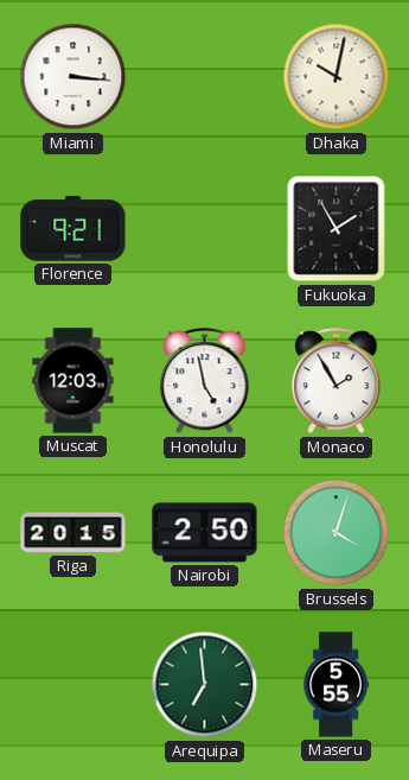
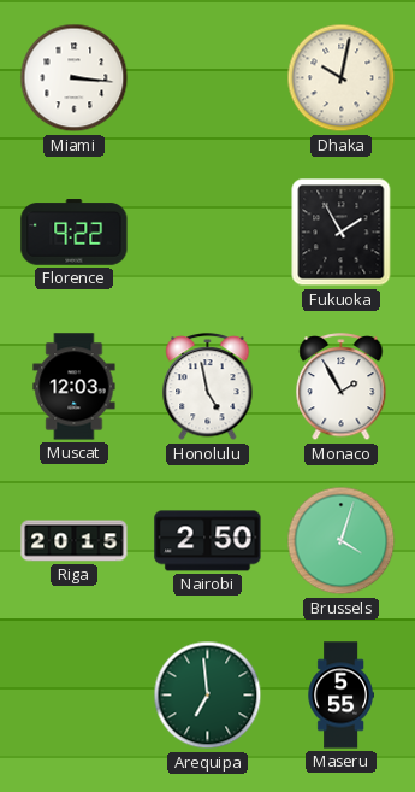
Florence: 9:21 -> 9:22
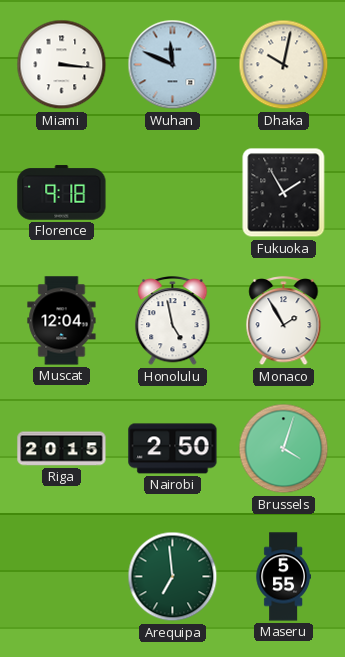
Wuhan: none -> 11:49
Florence: 9:22 -> 9:18
Muscat: 12:03 -> 12:04
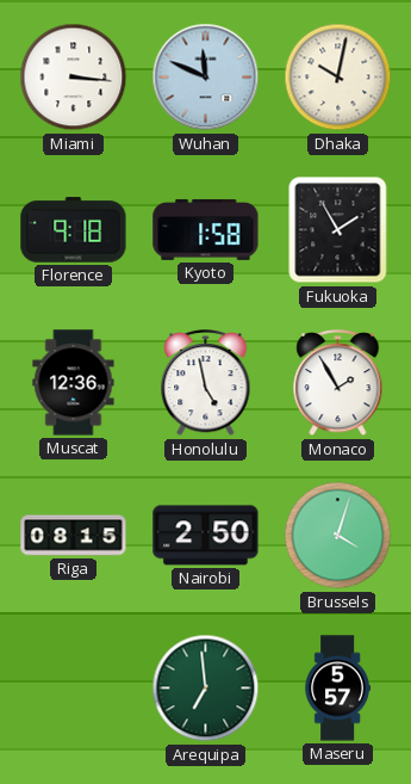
Kyoto: none -> 1:58
Muscat: 12:04 -> 12:36
Riga: 20:15 -> 08:15
Maseru: 5:55 -> 5:57
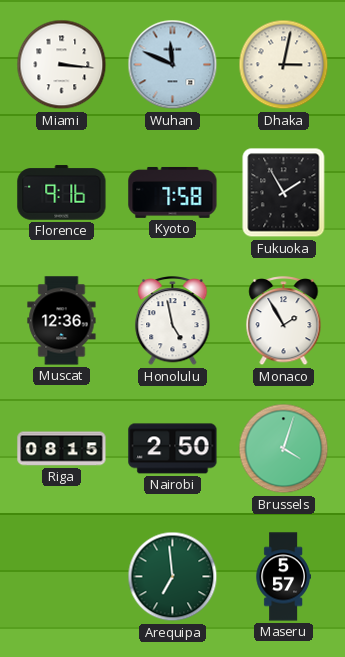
Dhaka: 10:02 -> 3:02
Florence: 9:18 -> 9:16
Kyoto: 1:58 -> 7:58
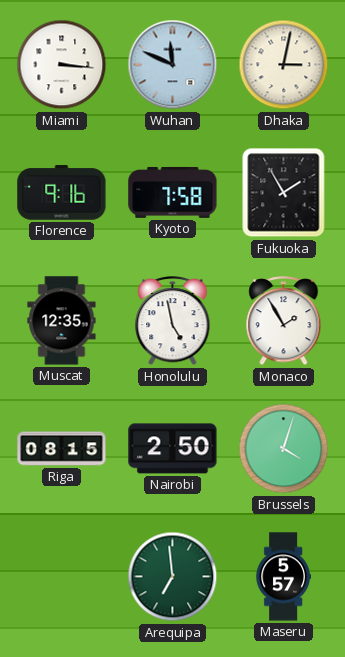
Muscat: 12:36 -> 12:35
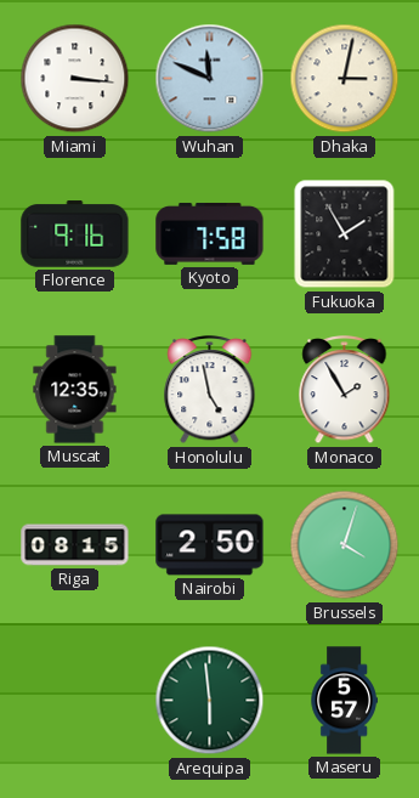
Arequipa: 6:59 -> 5:59
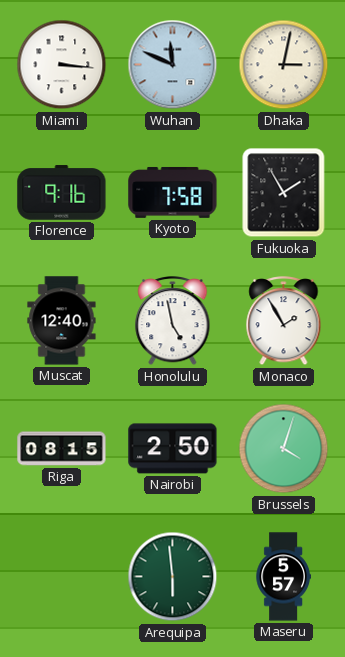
Muscat: 12:35 -> 12:40
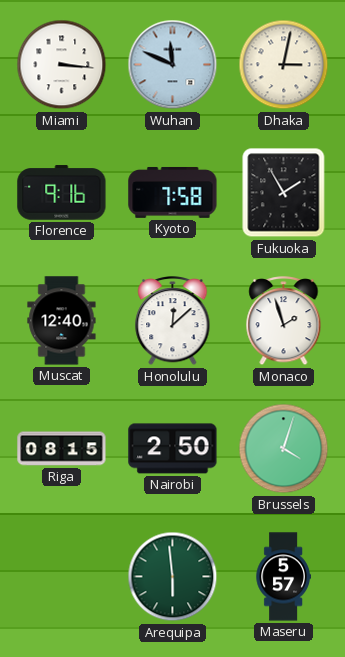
Honolulu: 4:58 -> 12:08
Monaco: 1:55 -> 1:57
